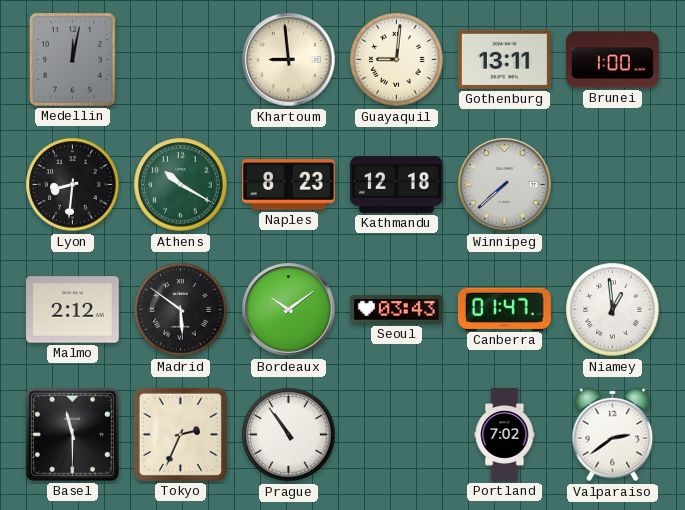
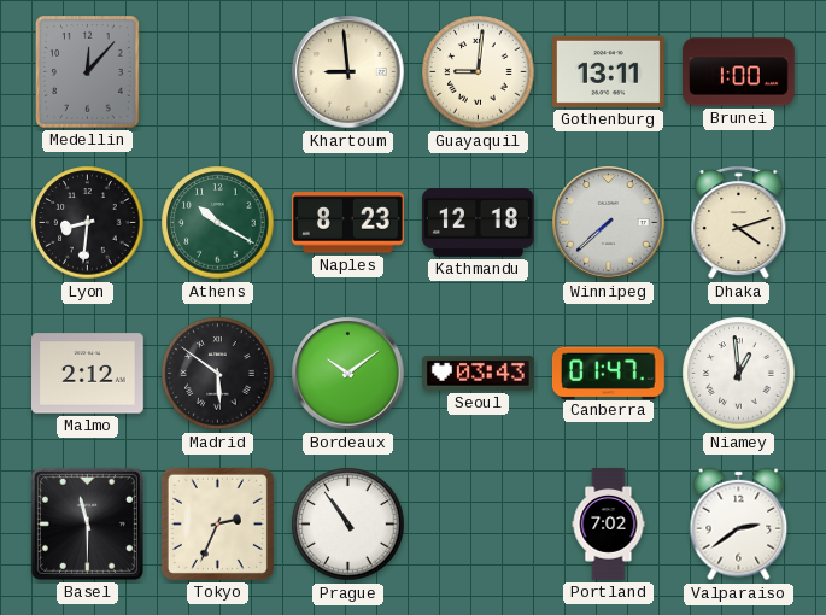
Medellin: 12:02 -> 12:07
Dhaka: none -> 4:12
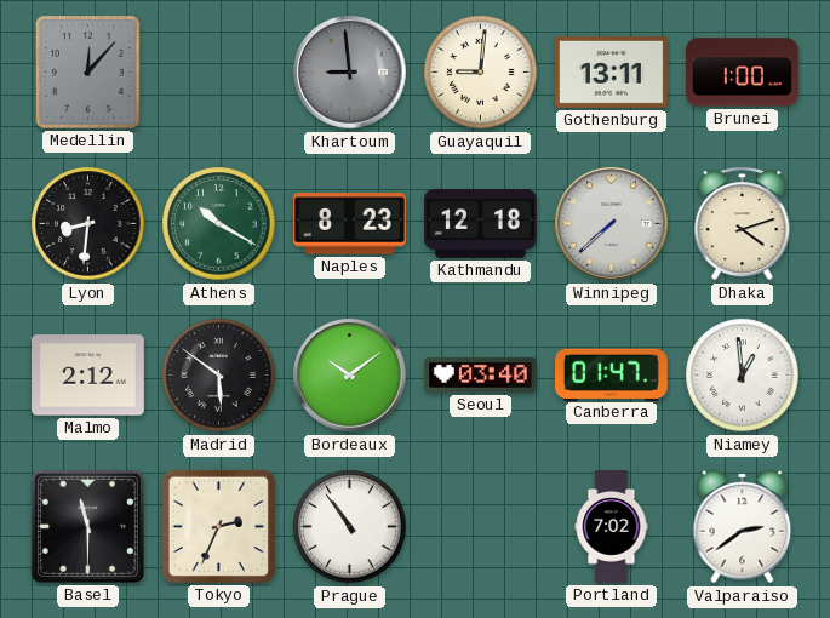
Khartoum dial: cream -> grey
Seoul: 03:43 -> 03:40
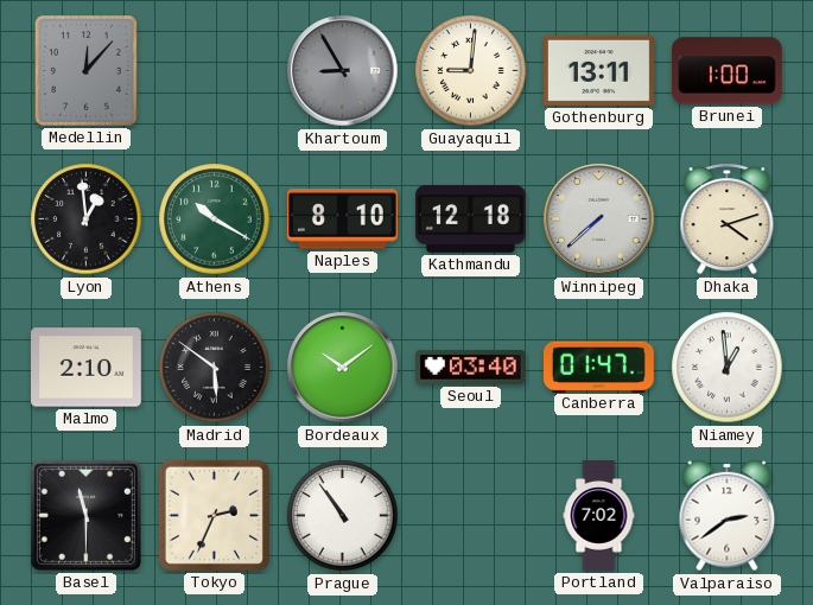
Khartoum: 8:59 -> 8:55
Lyon: 8:31 -> 12:59
Naples: 8:23 -> 8:10
Malmo: 2:12 -> 2:10
